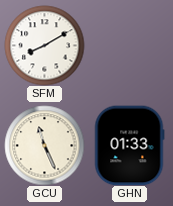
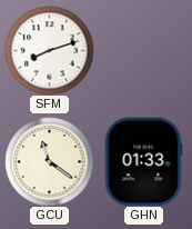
SFM: 8:10 -> 8:12
GCU: 11:26 -> 11:21
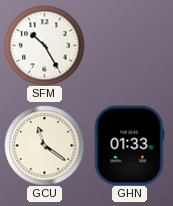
SFM: 8:12 -> 10:25
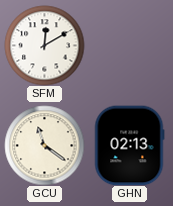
SFM: 10:25 -> 12:10
GHN: 01:33 -> 02:13
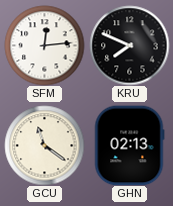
SFM: 12:10 -> 12:14
KRU: none -> 7:49
